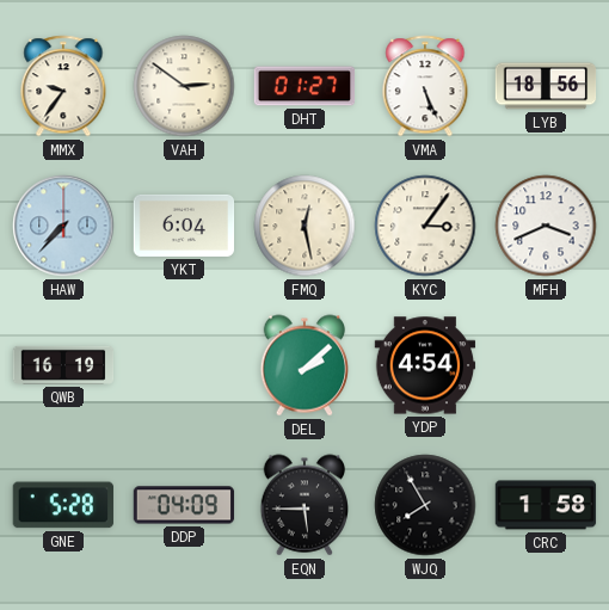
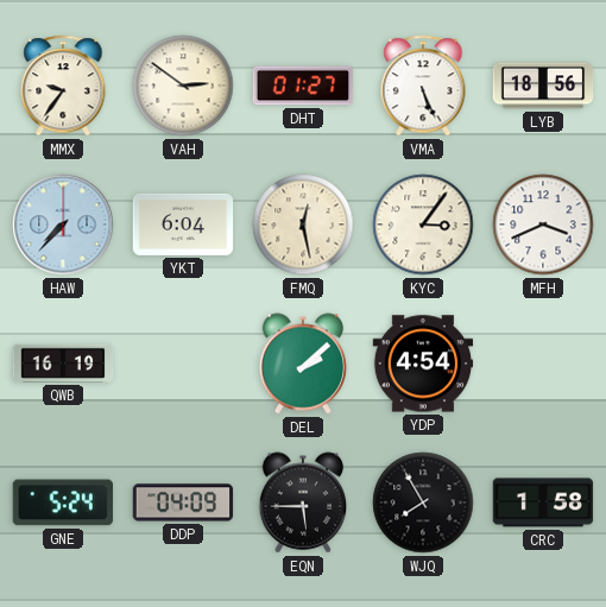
GNE: 5:28 -> 5:24
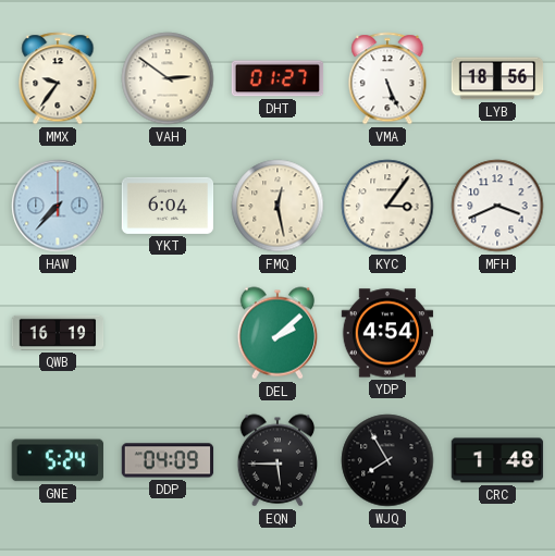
CRC: 1:58 -> 1:48
